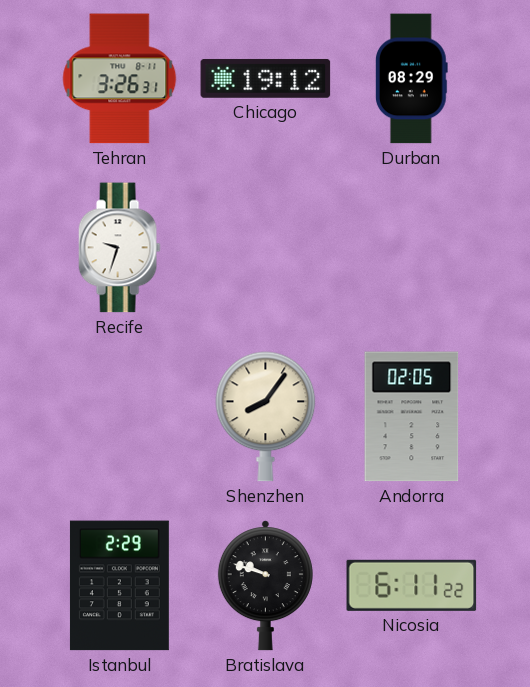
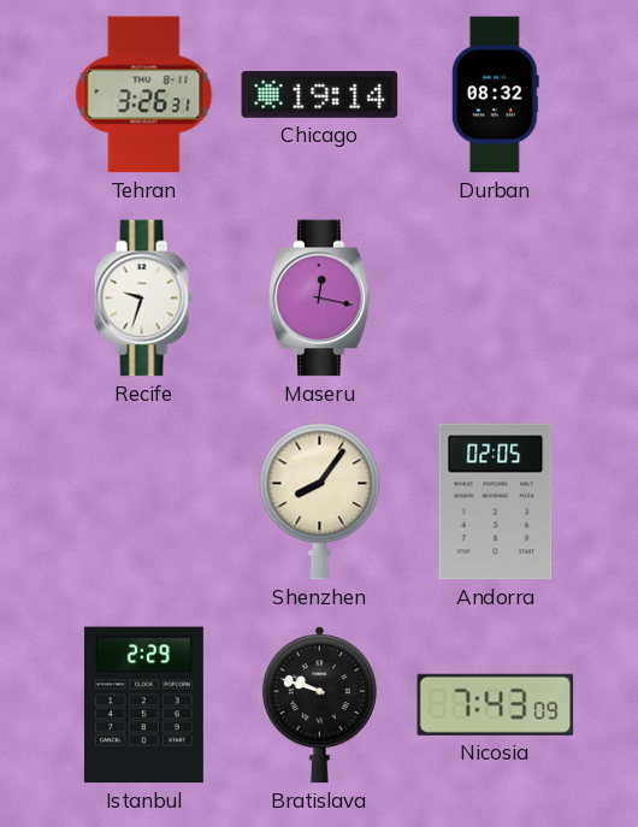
Chicago: 19:12 -> 19:14
Durban: 08:29 -> 08:32
Maseru: none -> 12:17
Nicosia: 6:11 -> 7:43
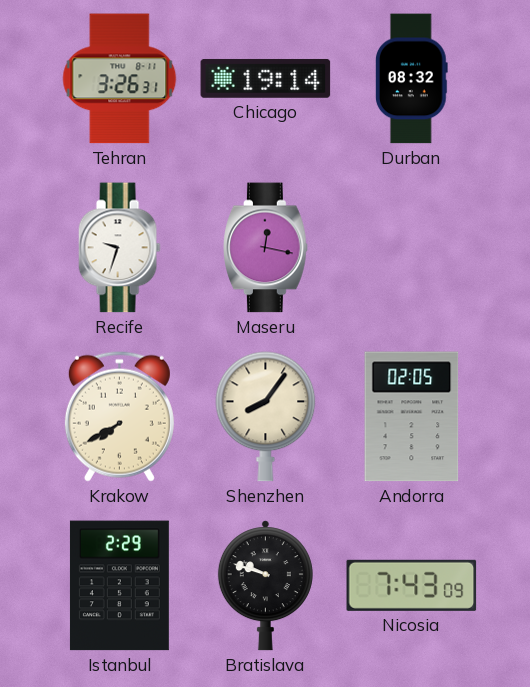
Krakow: none -> 7:40
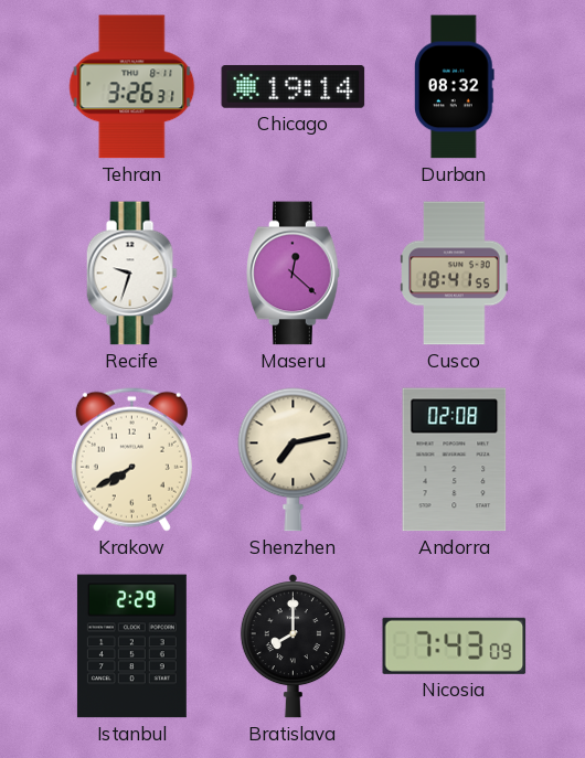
Maseru: 12:17 -> 12:22
Cusco: none -> 18:41
Shenzhen: 8:06 -> 7:13
Andorra: 02:05 -> 02:08
Bratislava: 9:48 -> 8:00
